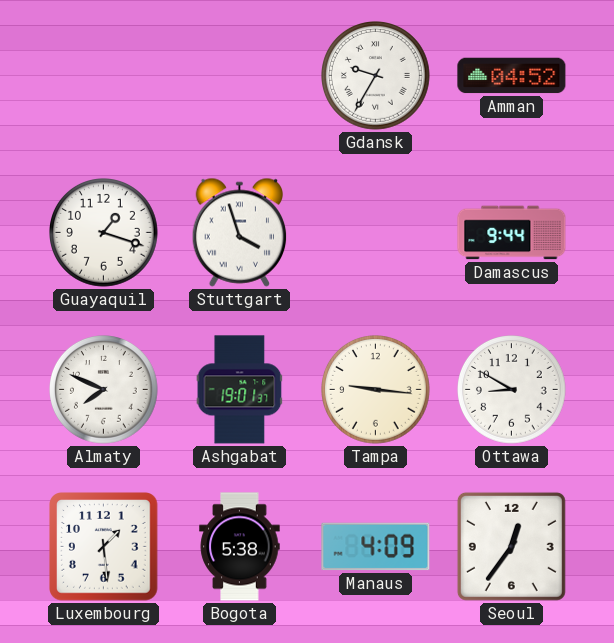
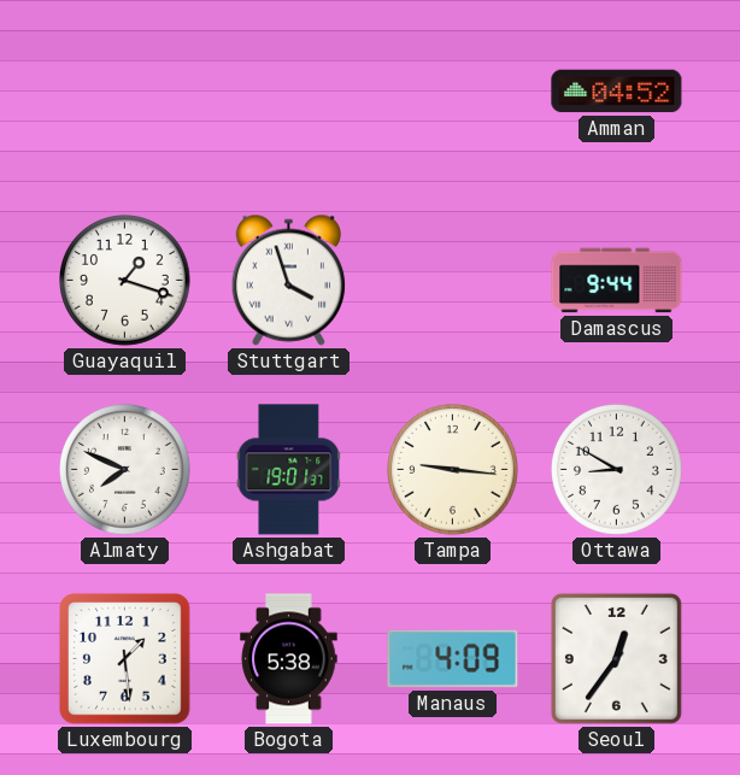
Gdansk: 9:35 -> none
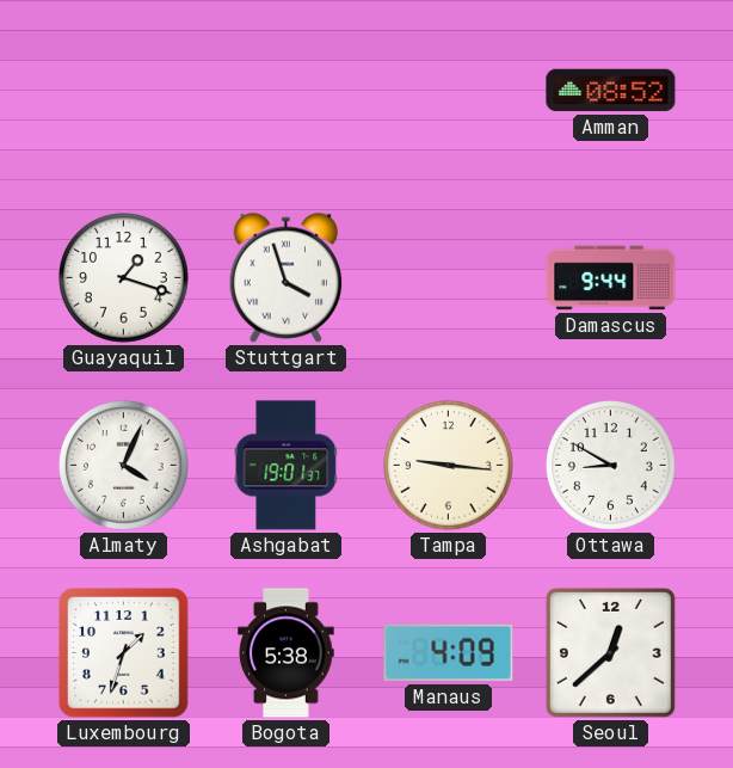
Amman: 04:52 -> 08:52
Almaty: 7:49 -> 4:04
Luxembourg: 1:29 -> 1:33
Seoul: 12:36 -> 12:38
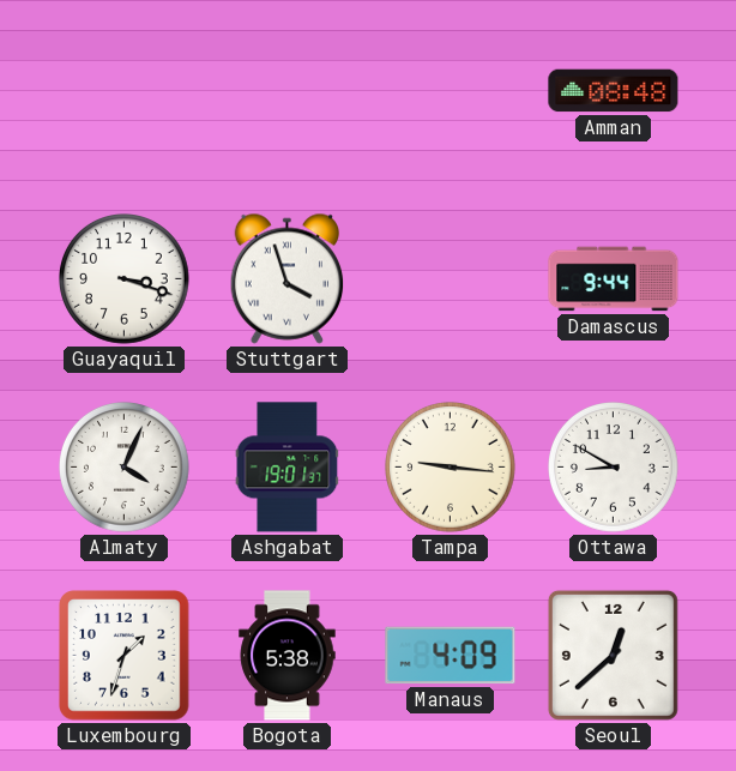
Amman: 08:52 -> 08:48
Guayaquil: 1:18 -> 3:18
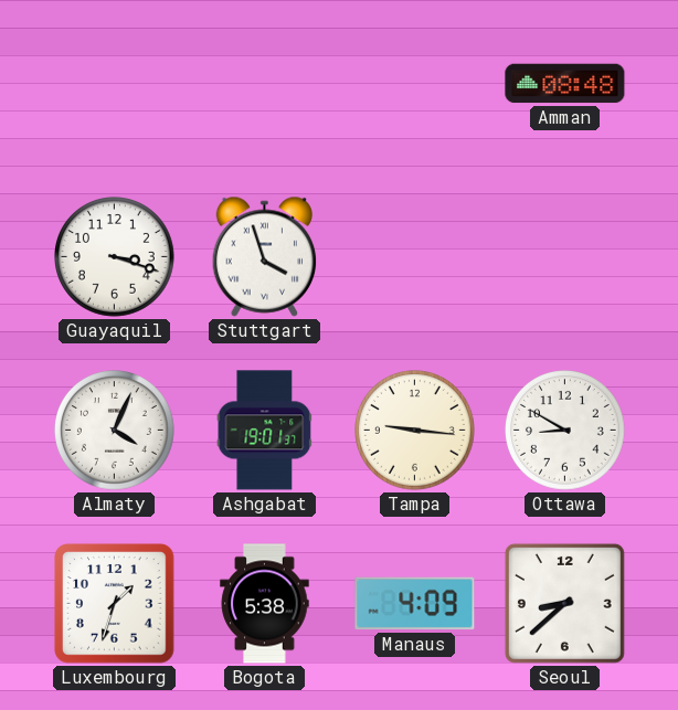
Damascus: 9:44 -> none
Seoul: 12:38 -> 8:38
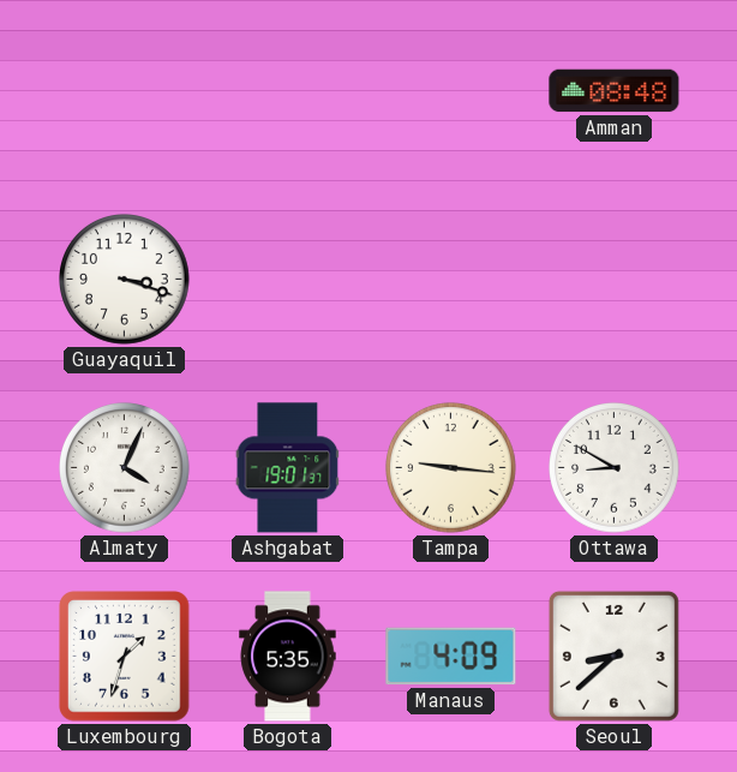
Stuttgart: 3:57 -> none
Bogota: 5:38 -> 5:35
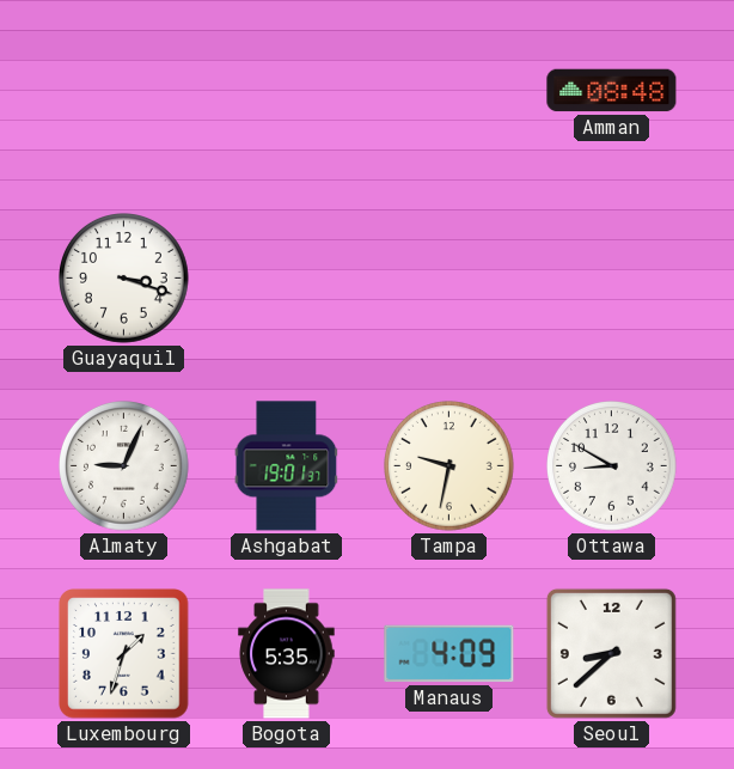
Almaty: 4:04 -> 9:04
Tampa: 9:16 -> 9:32
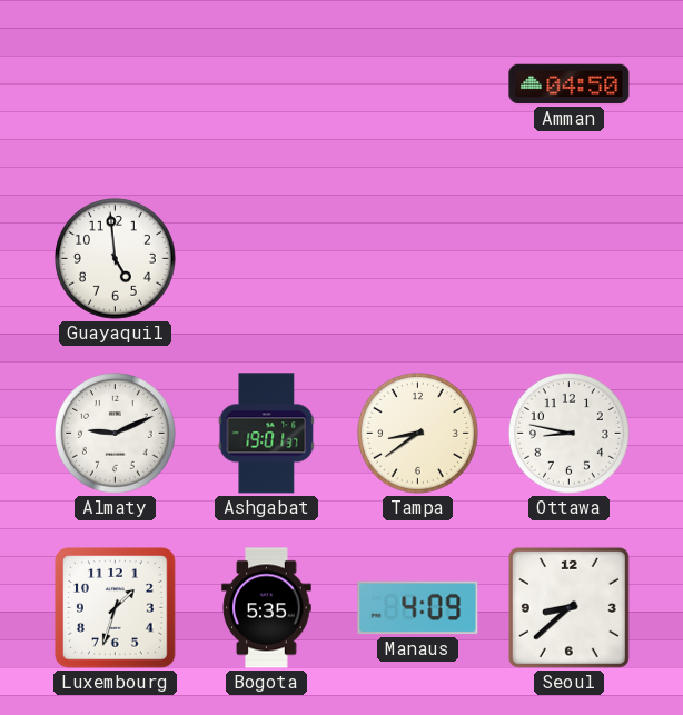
Amman: 08:48 -> 04:50
Guayaquil: 3:18 -> 4:59
Almaty: 9:04 -> 9:11
Tampa: 9:32 -> 8:39
Ottawa: 8:50 -> 8:47
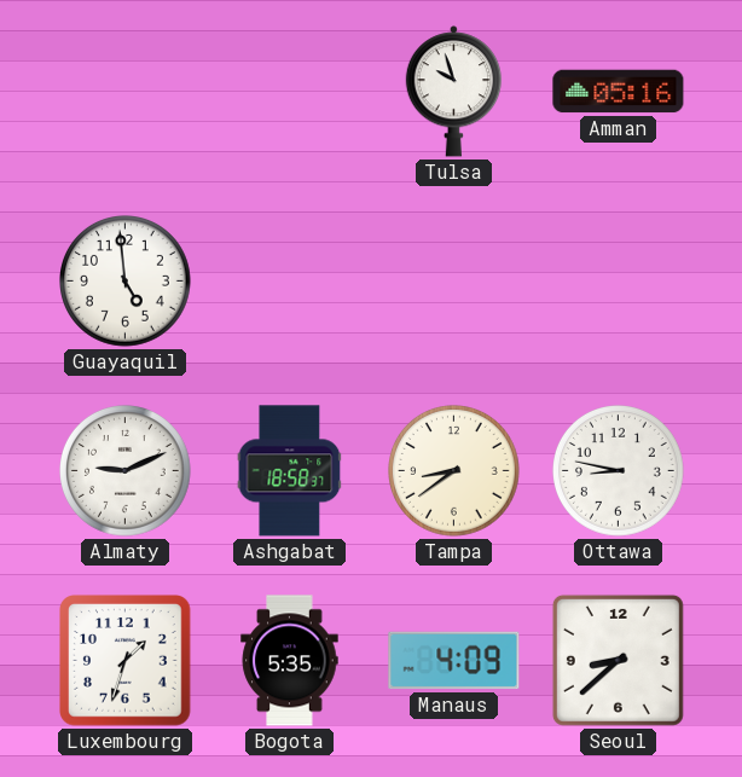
Tulsa: none -> 9:57
Amman: 04:50 -> 05:16
Ashgabat: 19:01 -> 18:58
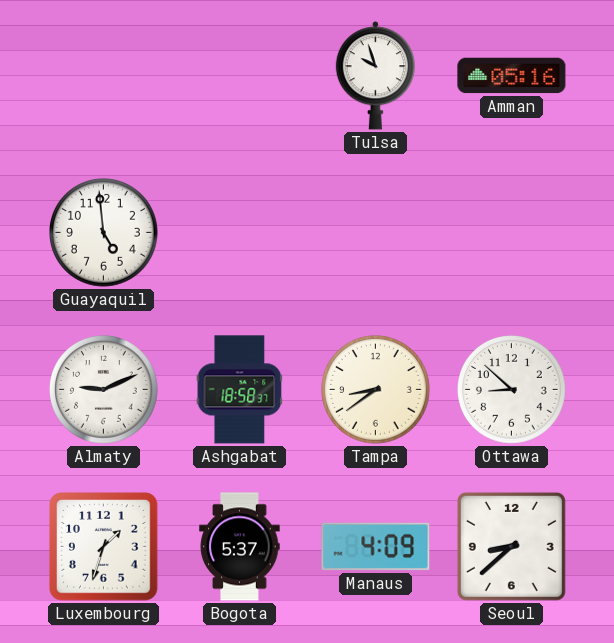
Ottawa: 8:47 -> 8:52
Bogota: 5:35 -> 5:37
